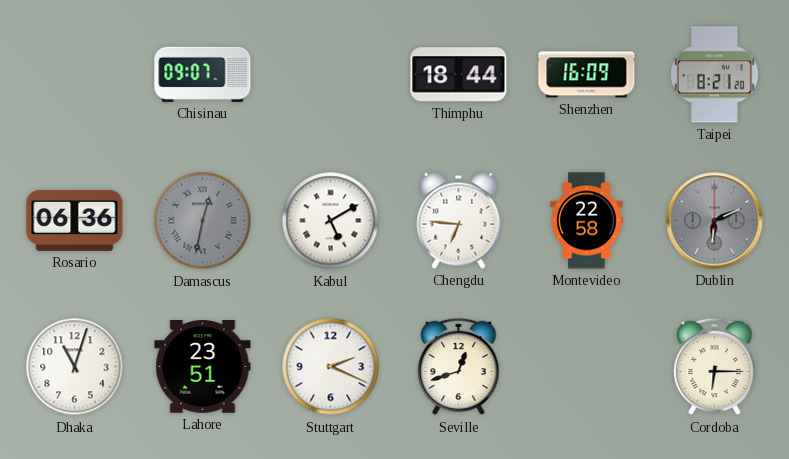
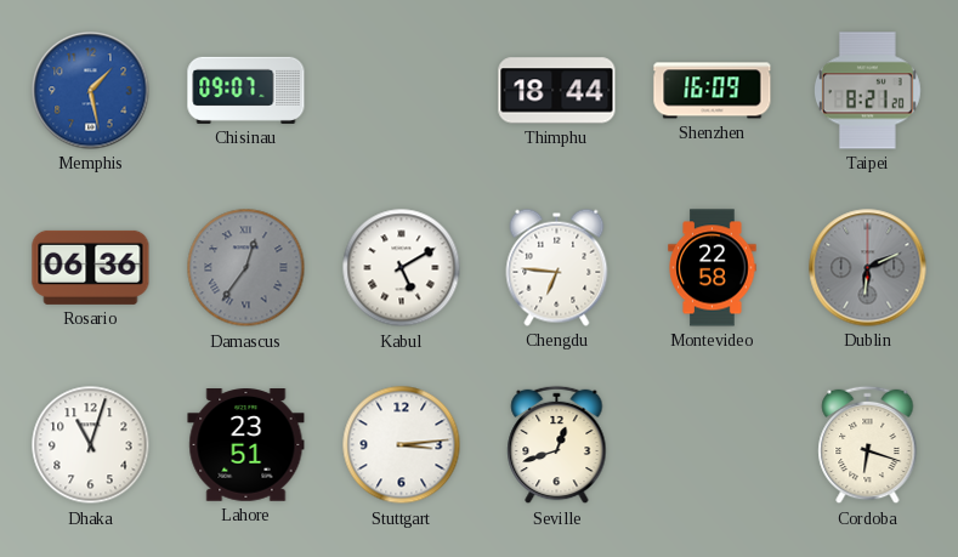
Memphis: none -> 1:28
Damascus: 12:32 -> 12:36
Stuttgart: 2:19 -> 3:14
Cordoba: 6:15 -> 6:18
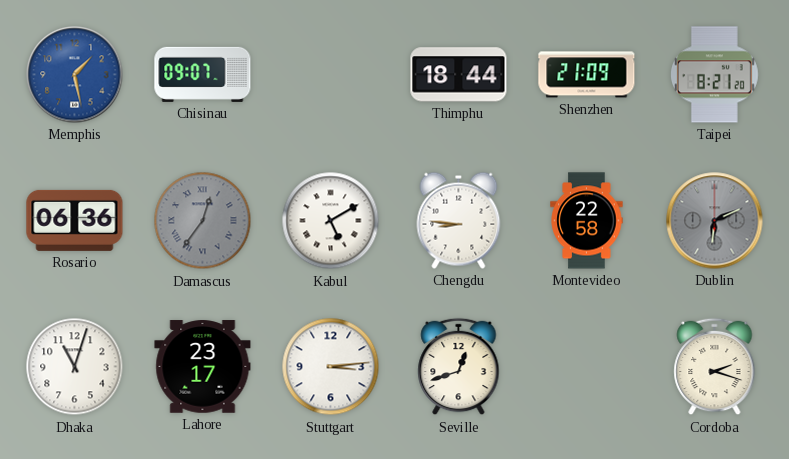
Shenzhen: 16:09 -> 21:09
Chengdu: 6:46 -> 8:46
Lahore: 23:51 -> 23:17
Cordoba: 6:18 -> 2:18
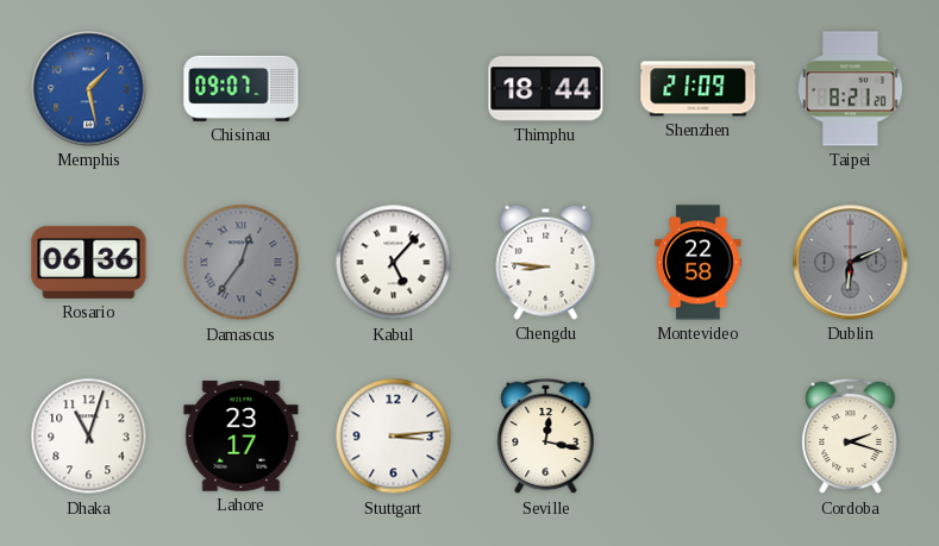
Kabul: 5:10 -> 5:07
Seville: 12:42 -> 12:17
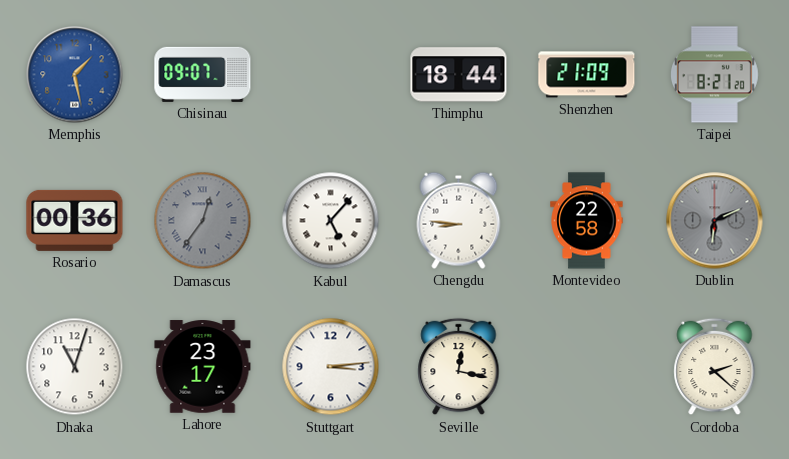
Rosario: 06:36 -> 00:36
Cordoba: 2:18 -> 2:22
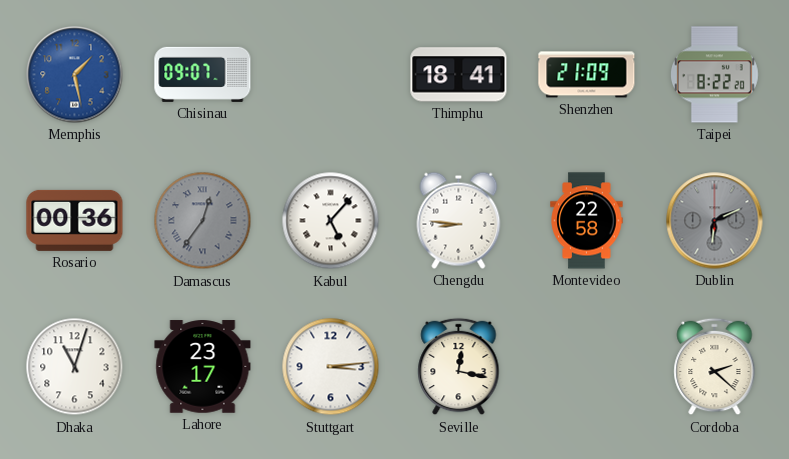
Thimphu: 18:44 -> 18:41
Taipei: 8:21 -> 8:22
